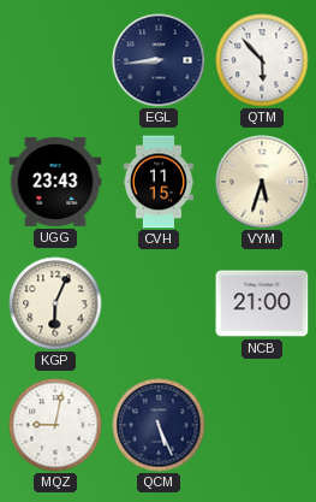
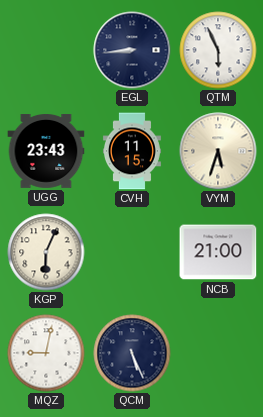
QTM: 5:53 -> 5:56
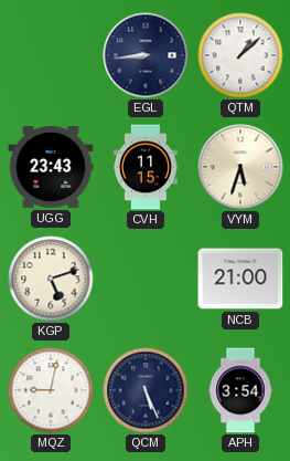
QTM: 5:56 -> 1:08
KGP: 6:04 -> 5:12
APH: none -> 3:54
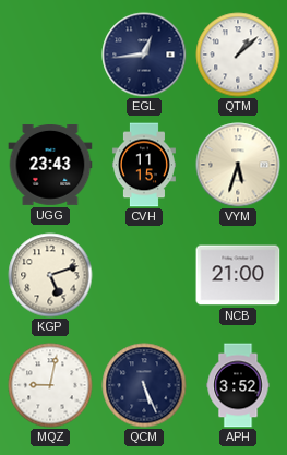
EGL: 8:44 -> 12:44
APH: 3:54 -> 3:52
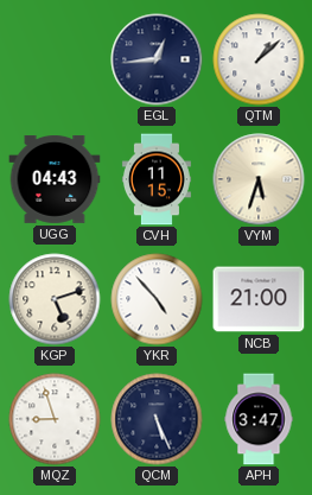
UGG: 23:43 -> 04:43
YKR: none -> 4:53
MQZ: 9:02 -> 8:57
APH: 3:52 -> 3:47
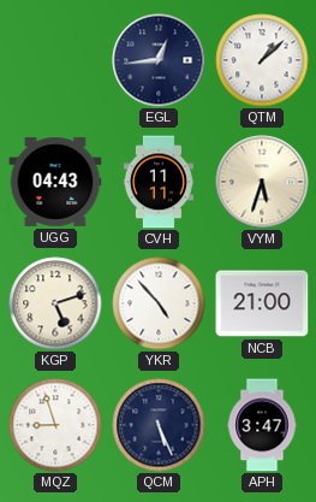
CVH: 11:15 -> 11:11
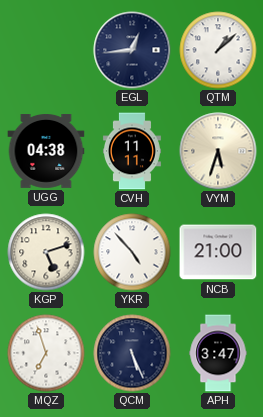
UGG: 04:43 -> 04:38
MQZ: 8:57 -> 6:57
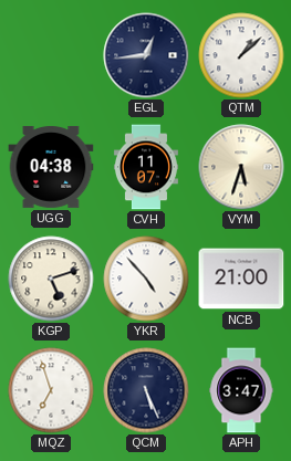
CVH: 11:11 -> 11:07
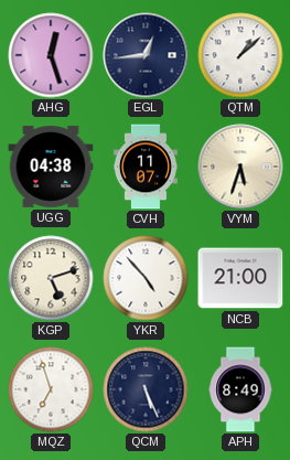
AHG: none -> 12:27
APH: 3:47 -> 8:49
